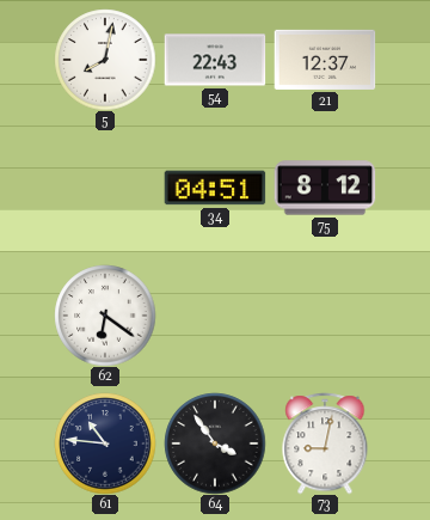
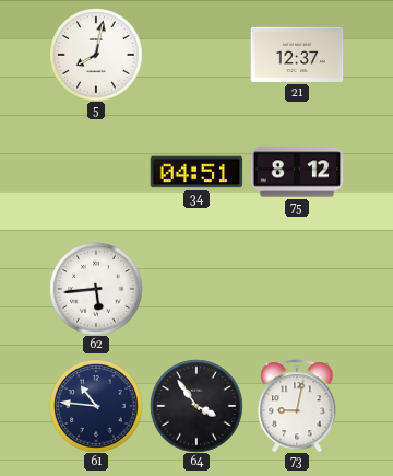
54: 22:43 -> none
62: 6:21 -> 5:44
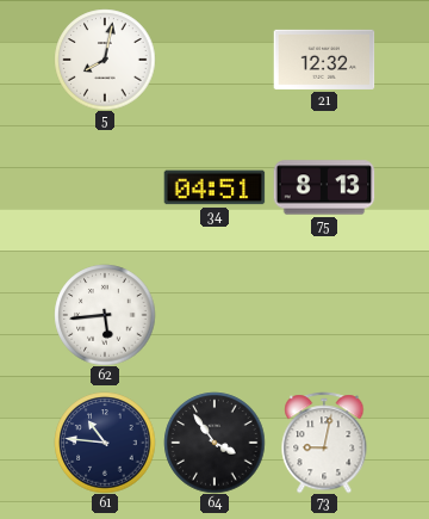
21: 12:37 -> 12:32
75: 8:12 -> 8:13
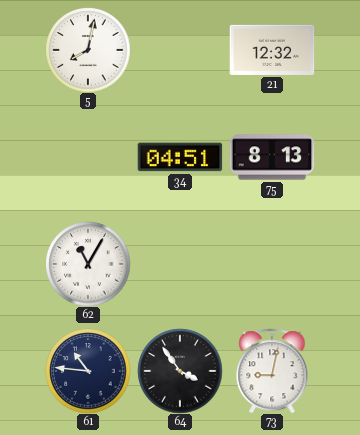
62: 5:44 -> 11:05
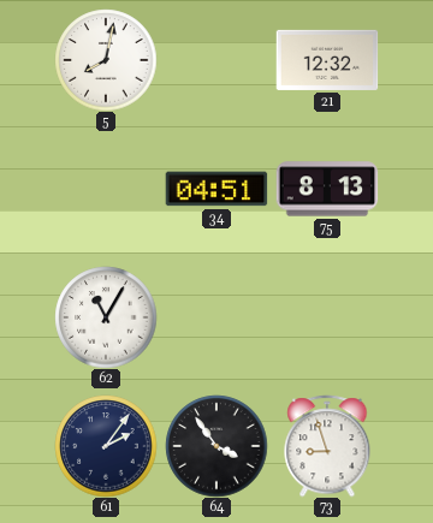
61: 10:46 -> 2:06
73: 9:02 -> 8:57
